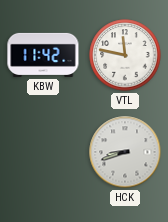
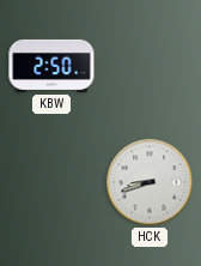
KBW: 11:42 -> 2:50
VTL: 11:47 -> none
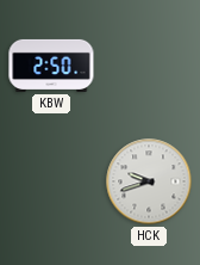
HCK: 8:42 -> 9:42
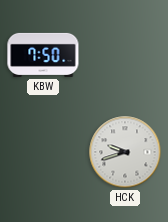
KBW: 2:50 -> 7:50
